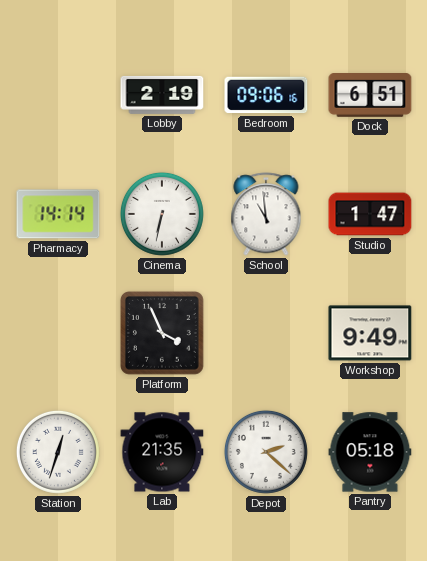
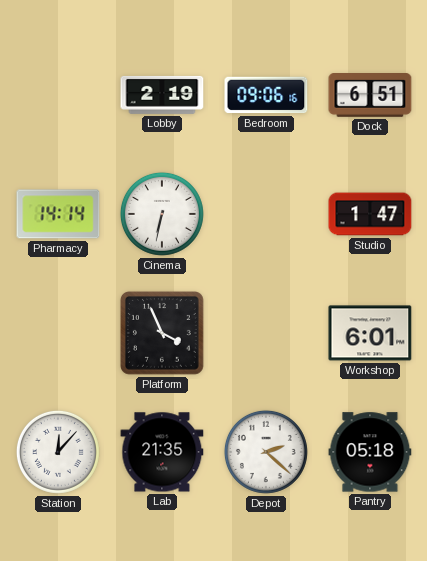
School: 10:59 -> none
Workshop: 9:49 -> 6:01
Station: 12:33 -> 12:07
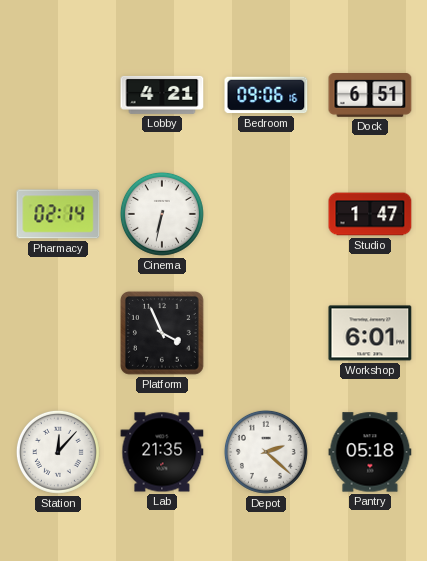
Lobby: 2:19 -> 4:21
Pharmacy: 14:14 -> 02:14
